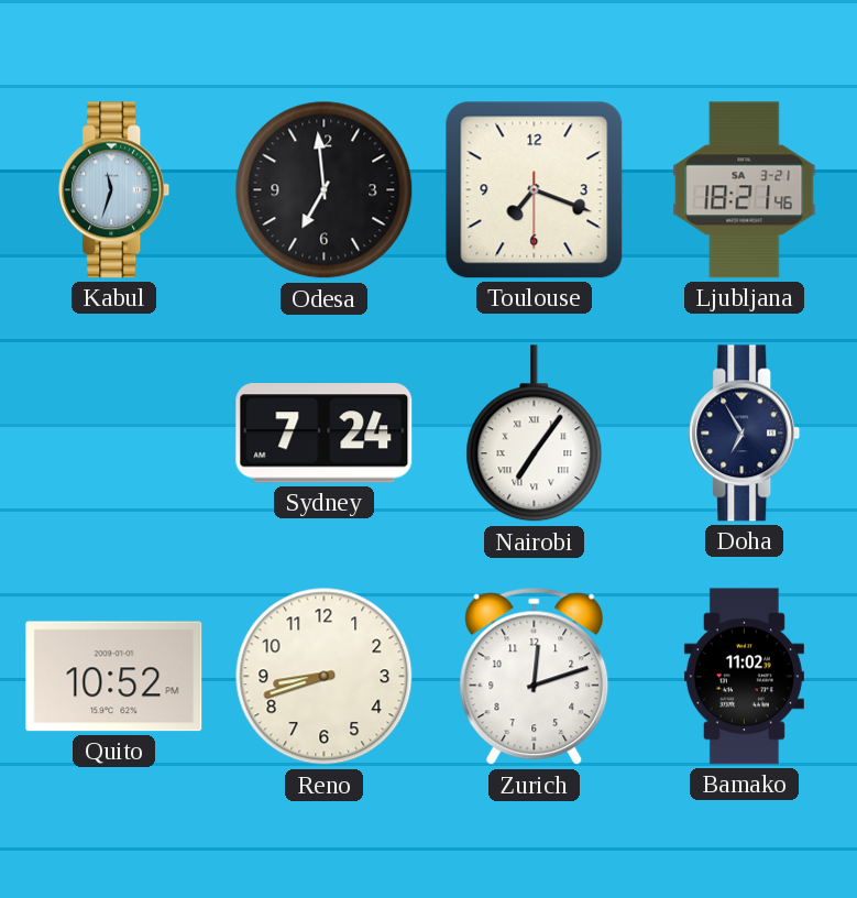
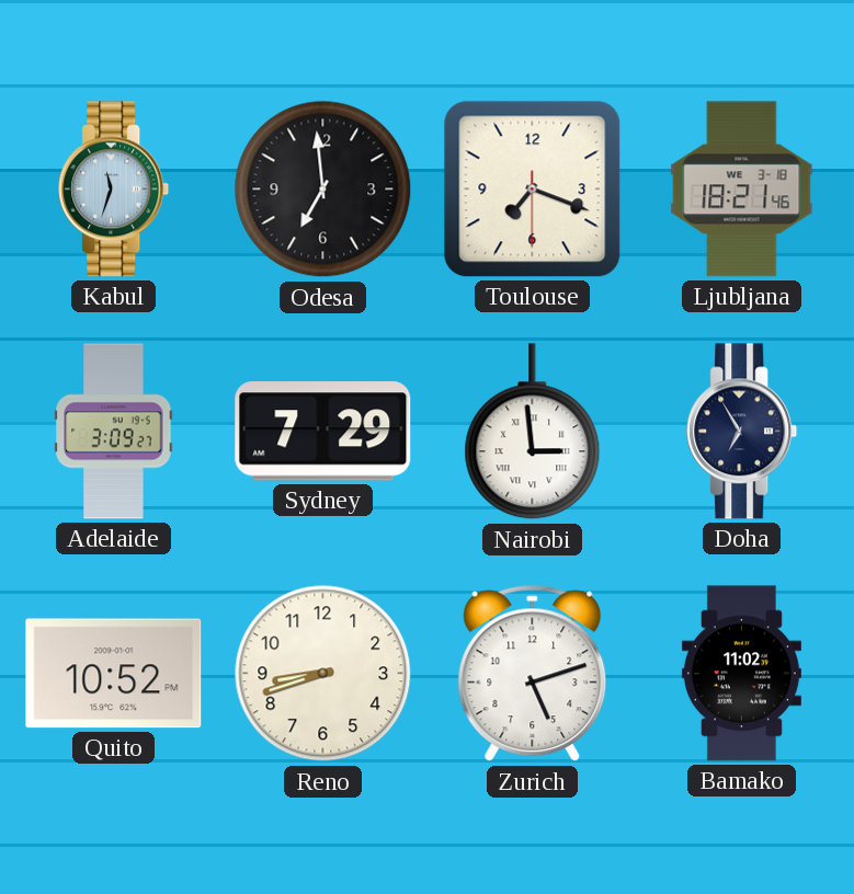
Ljubljana date: SA 3-21 -> WE 3-18
Adelaide: none -> 3:09
Sydney: 7:24 -> 7:29
Nairobi: 7:06 -> 2:59
Zurich: 12:12 -> 5:12
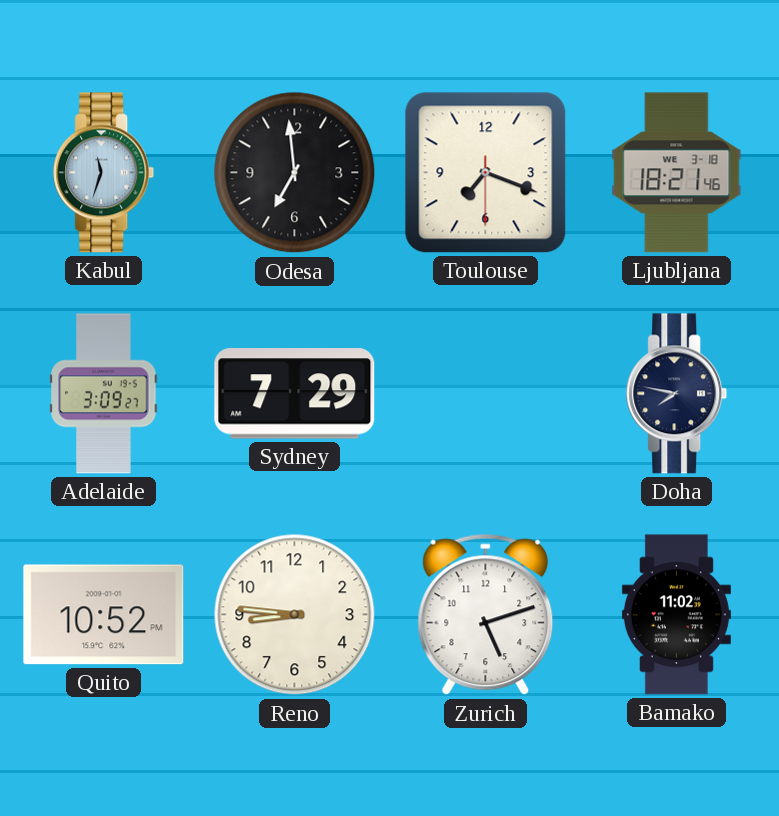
Nairobi: 2:59 -> none
Doha: 6:55 -> 7:47
Reno: 8:42 -> 8:46
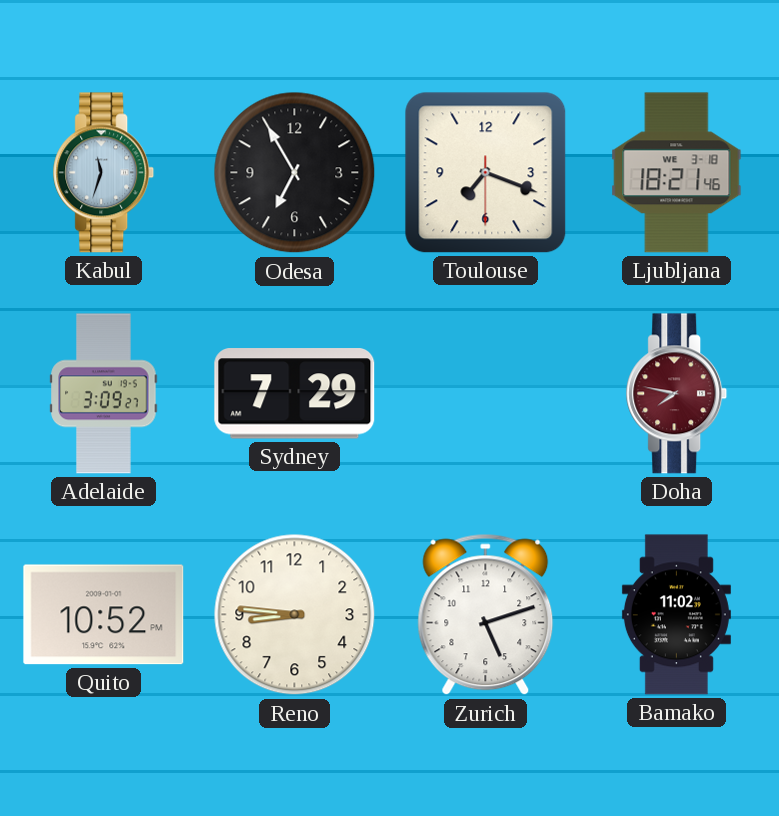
Odesa: 6:59 -> 6:55
Doha dial: navy -> burgundy
